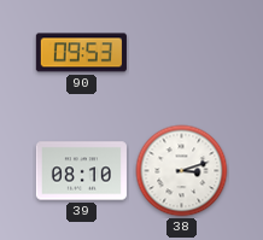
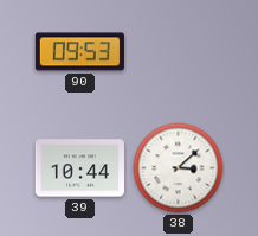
39: 08:10 -> 10:44
38: 3:12 -> 3:08
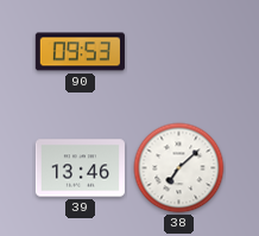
39: 10:44 -> 13:46
38: 3:08 -> 7:08
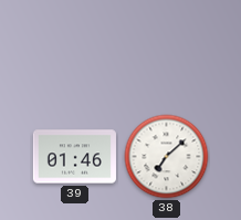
90: 09:53 -> none
39: 13:46 -> 01:46
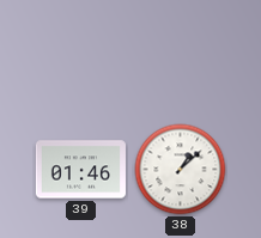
38: 7:08 -> 1:08
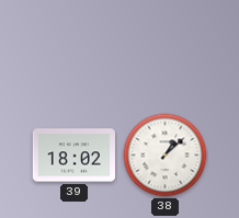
39: 01:46 -> 18:02
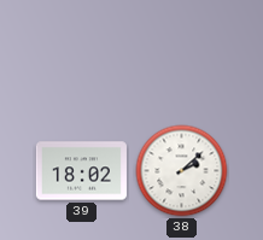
38: 1:08 -> 2:08
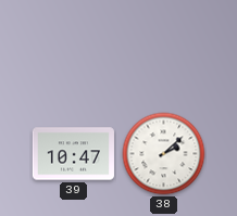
39: 18:02 -> 10:47
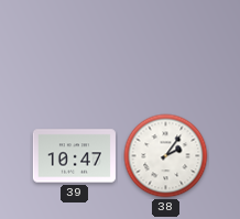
38: 2:08 -> 2:06
